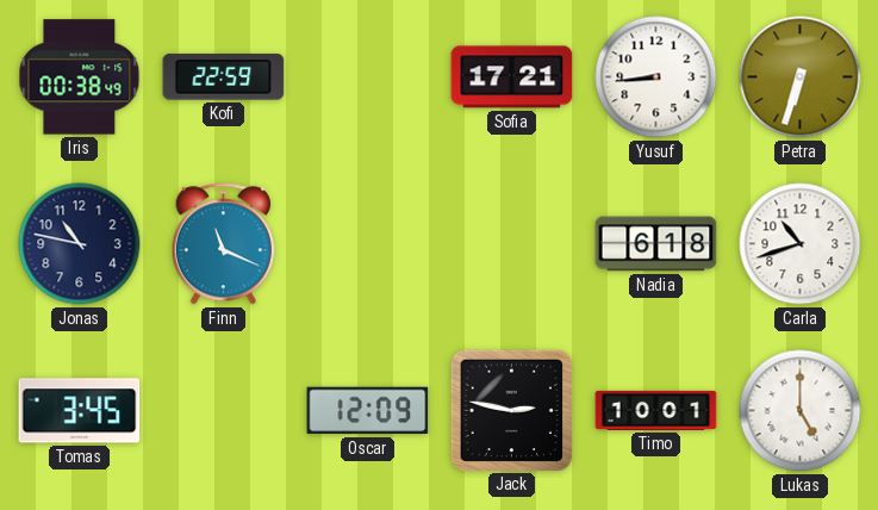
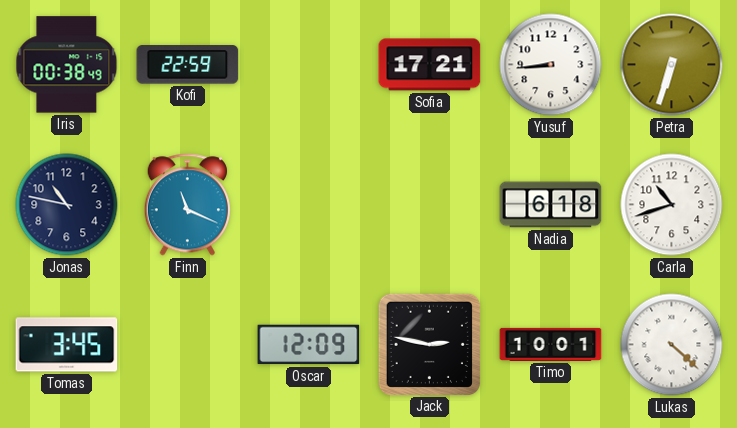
Lukas: 5:00 -> 4:22
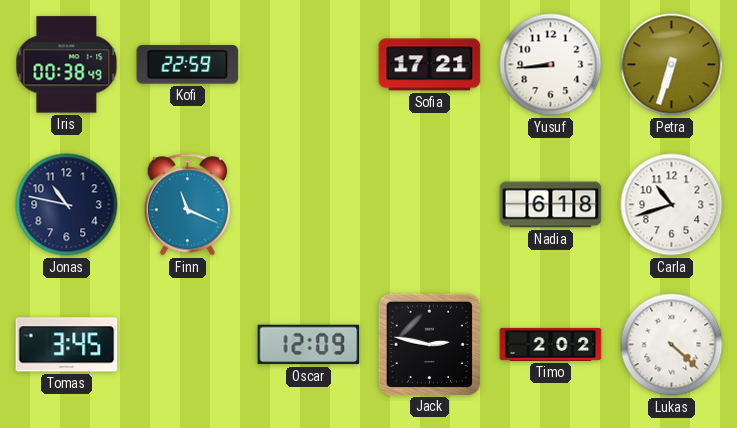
Timo: 10:01 -> 2:02
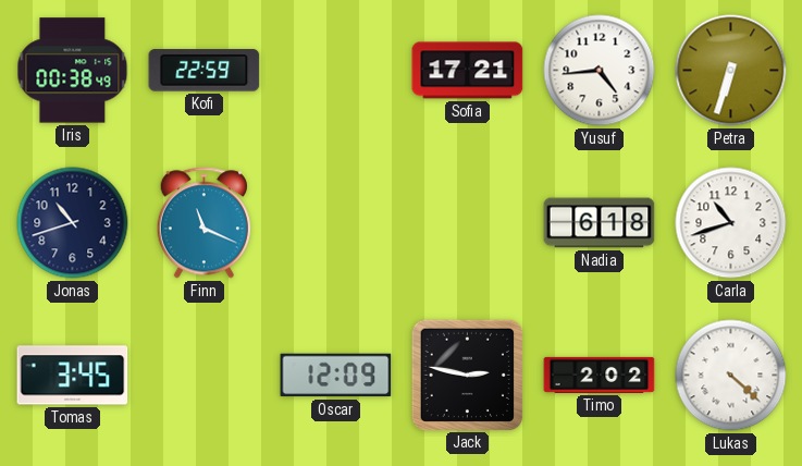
Yusuf: 8:44 -> 4:44
Jonas: 10:47 -> 10:42
